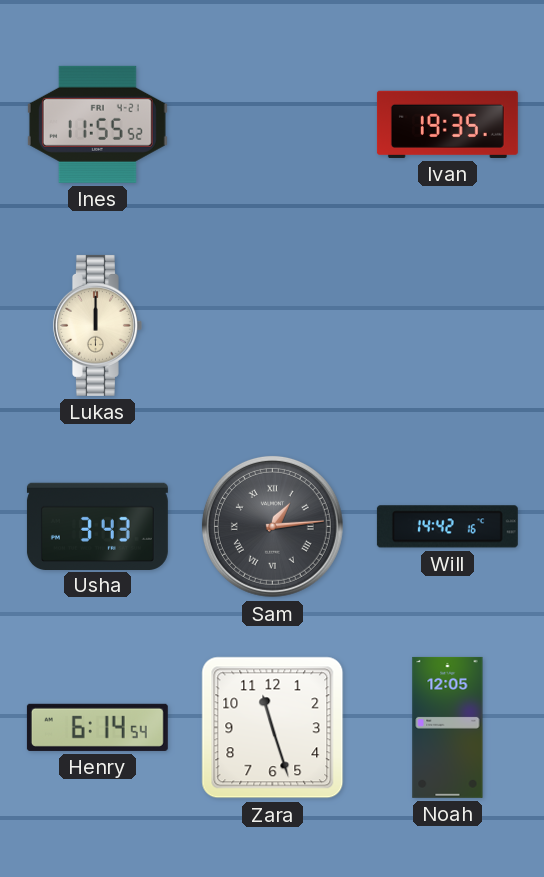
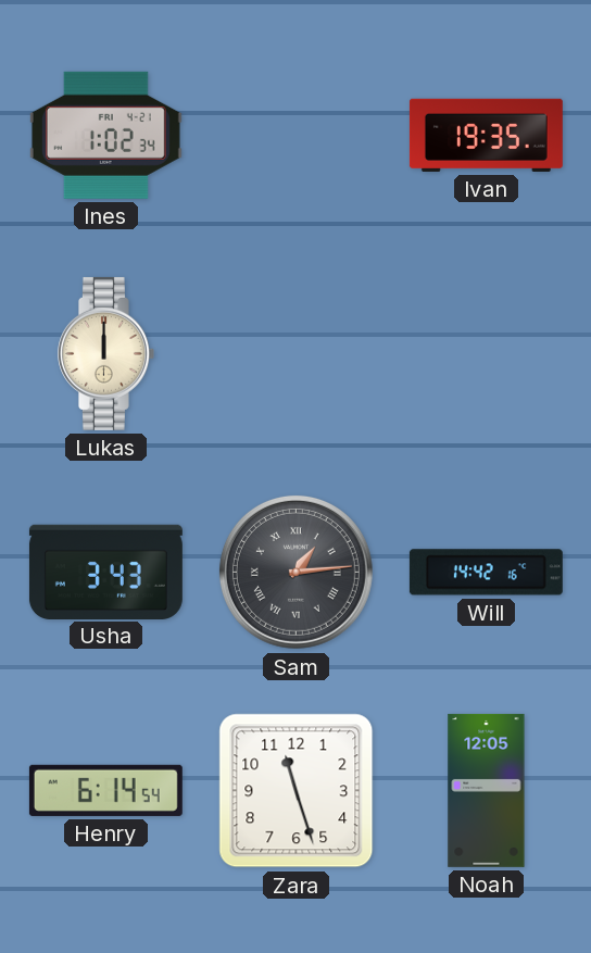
Ines: 11:55 -> 1:02
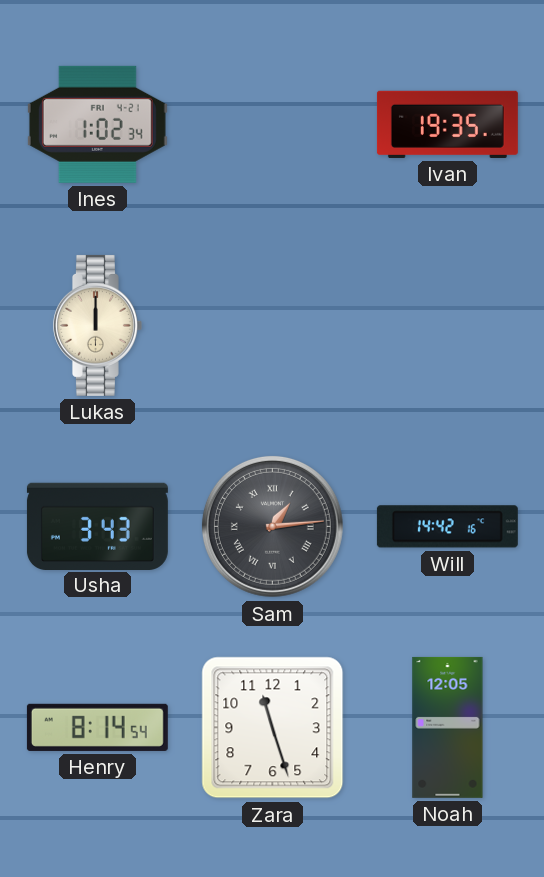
Henry: 6:14 -> 8:14
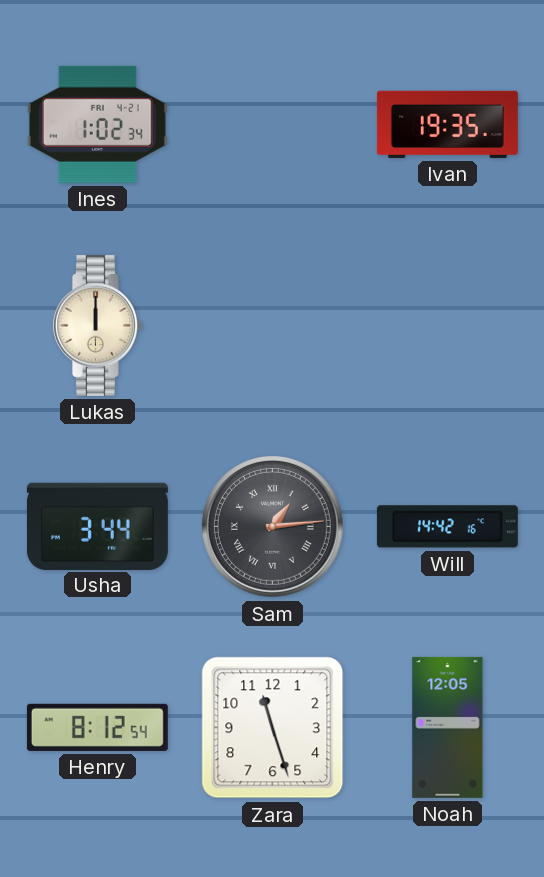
Usha: 3:43 -> 3:44
Henry: 8:14 -> 8:12
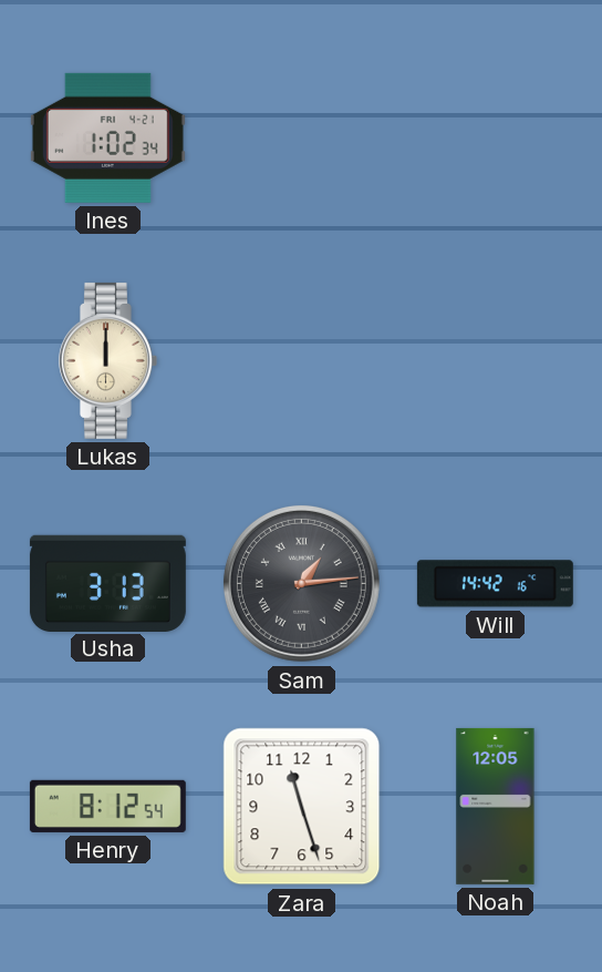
Ivan: 19:35 -> none
Usha: 3:44 -> 3:13
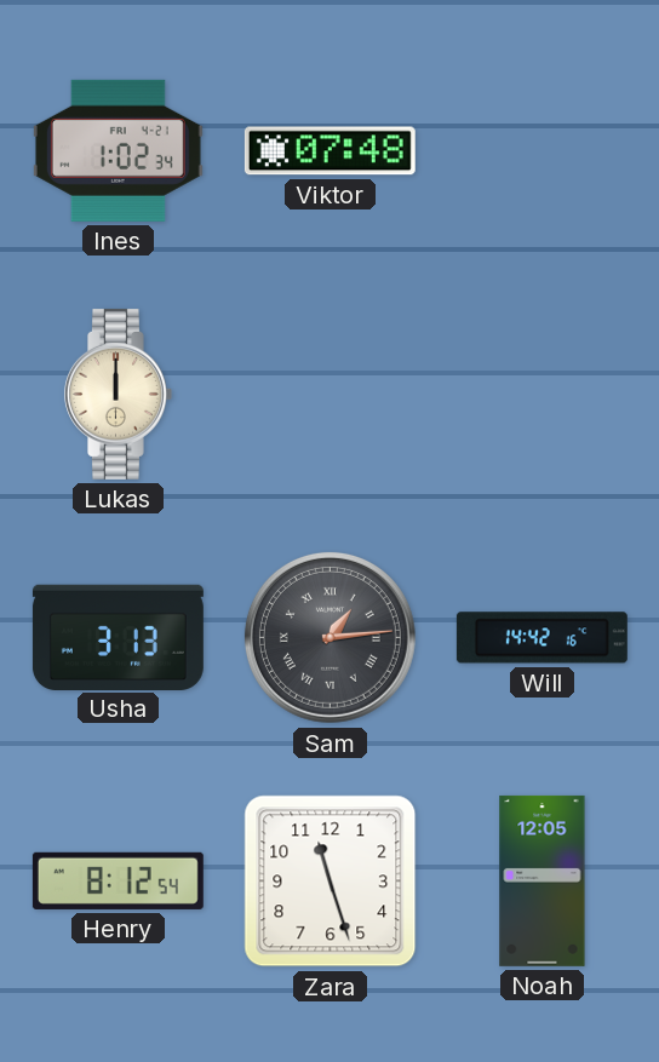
Viktor: none -> 07:48
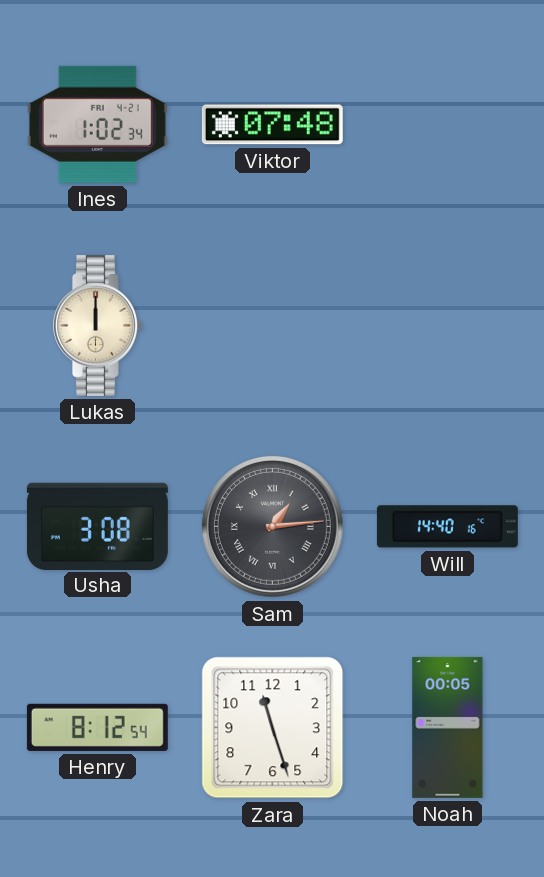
Usha: 3:13 -> 3:08
Will: 14:42 -> 14:40
Noah: 12:05 -> 00:05
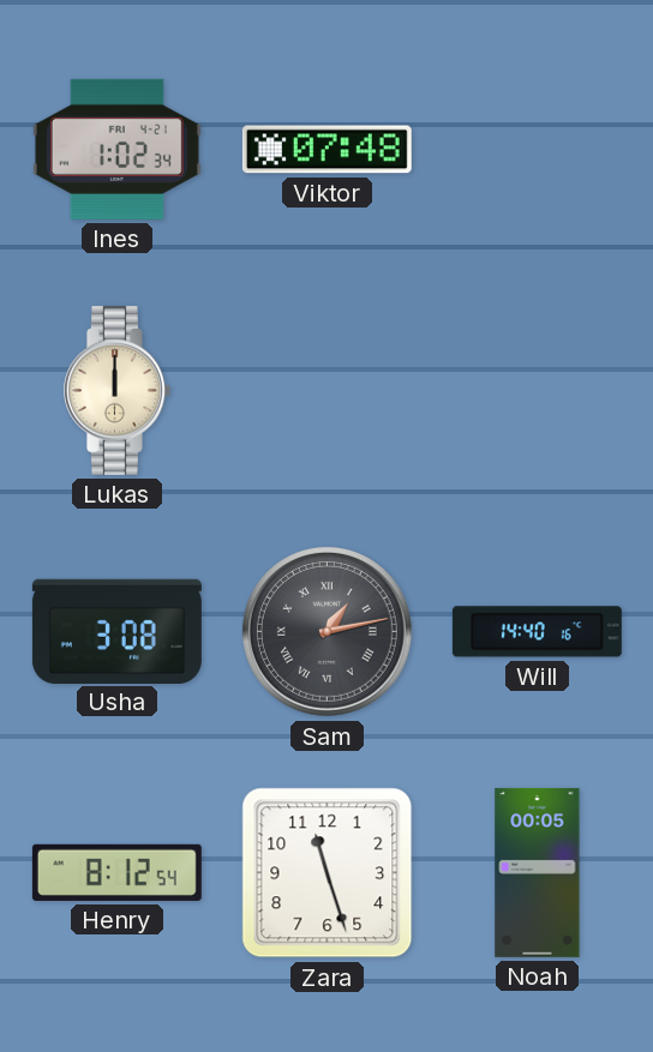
Sam: 1:14 -> 1:13
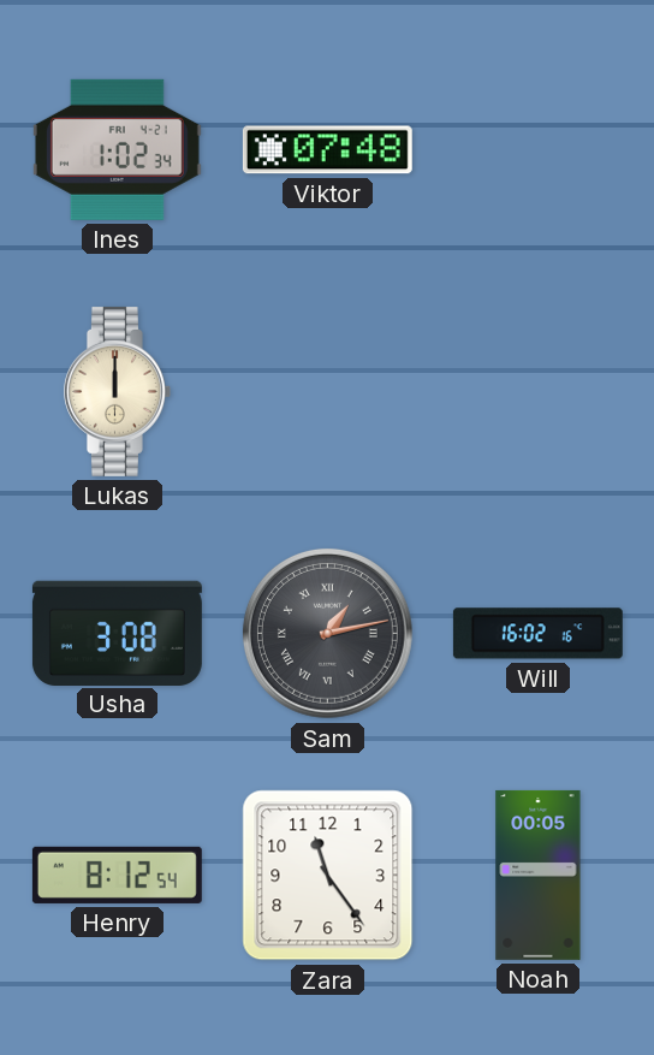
Will: 14:40 -> 16:02
Zara: 11:27 -> 11:24
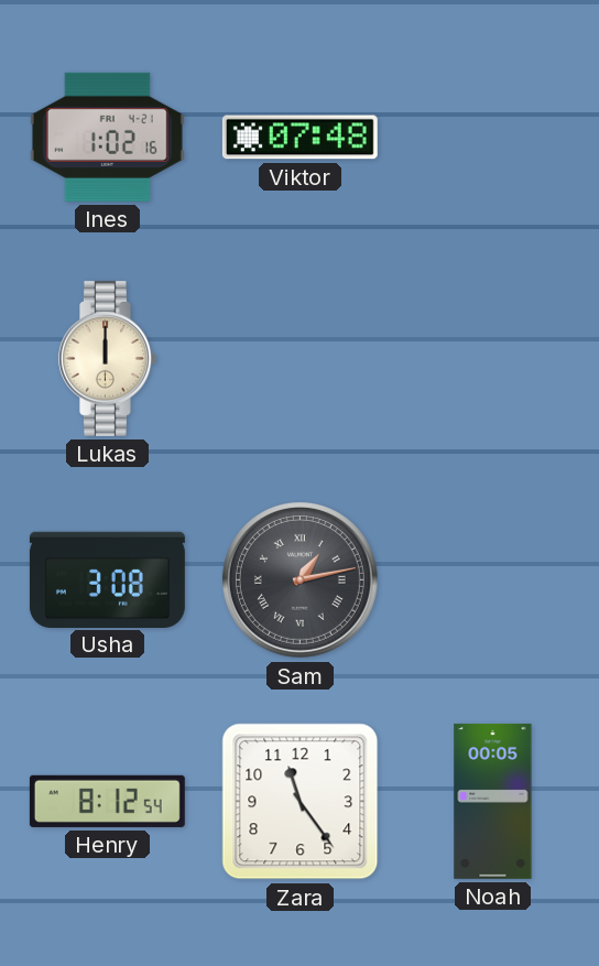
Ines: 1:02:34 -> 1:02:16
Will: 16:02 -> none
